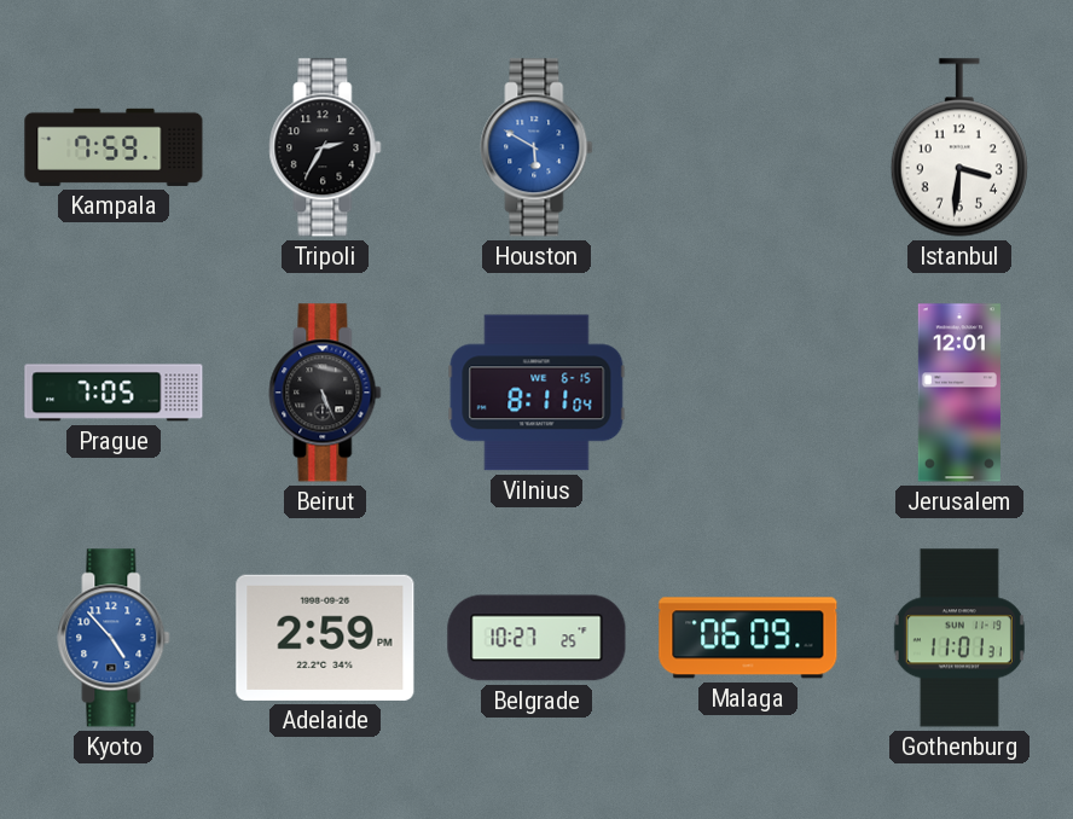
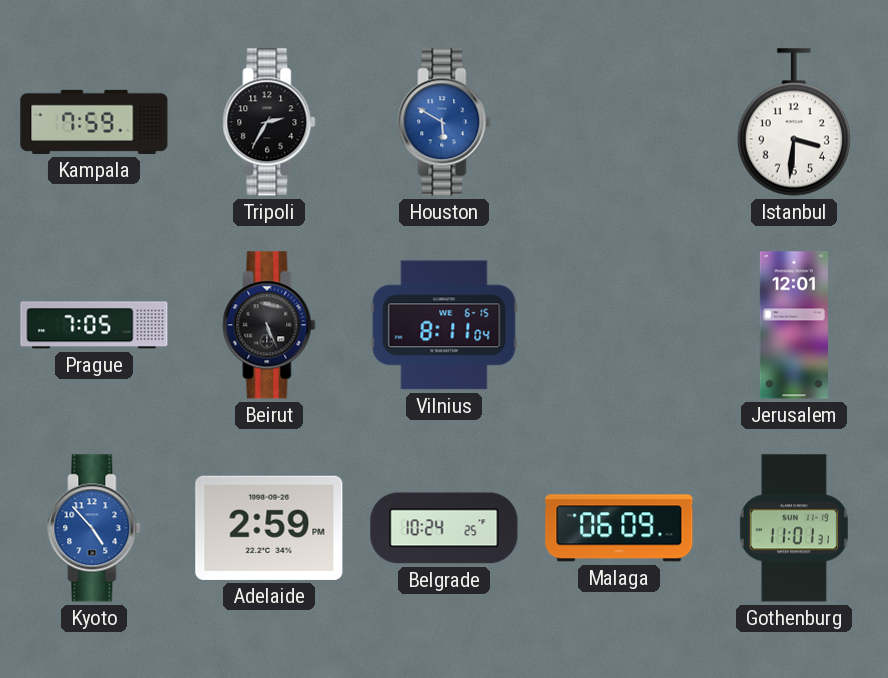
Belgrade: 10:27 -> 10:24
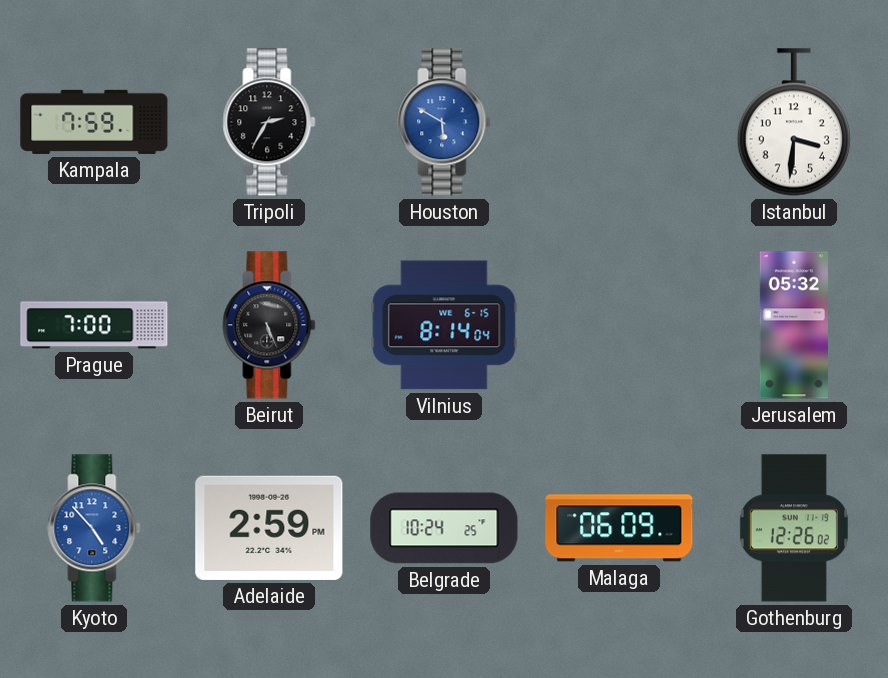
Prague: 7:05 -> 7:00
Vilnius: 8:11 -> 8:14
Jerusalem: 12:01 -> 05:32
Gothenburg: 11:01 -> 12:26
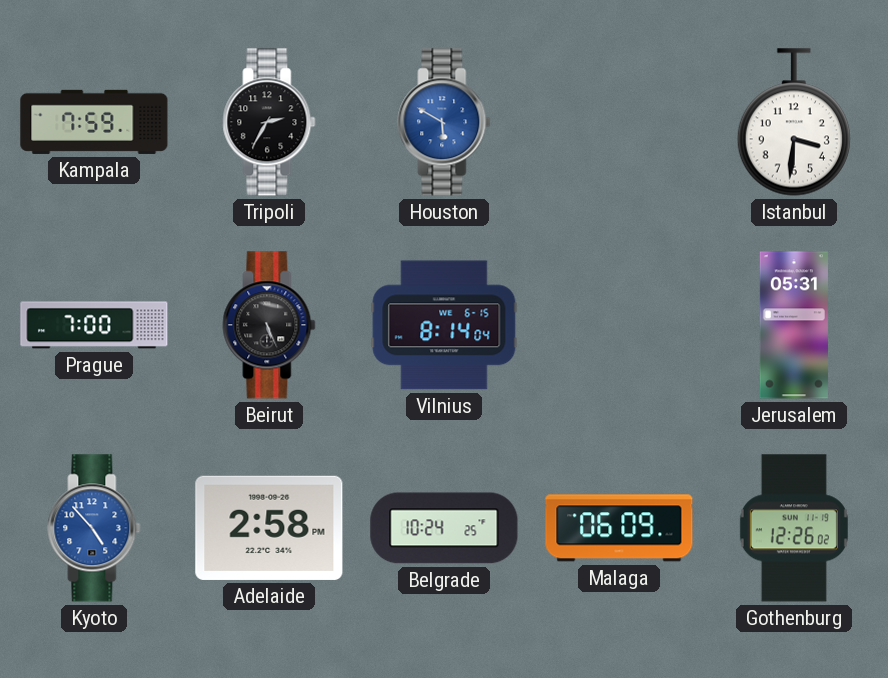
Jerusalem: 05:32 -> 05:31
Adelaide: 2:59 -> 2:58
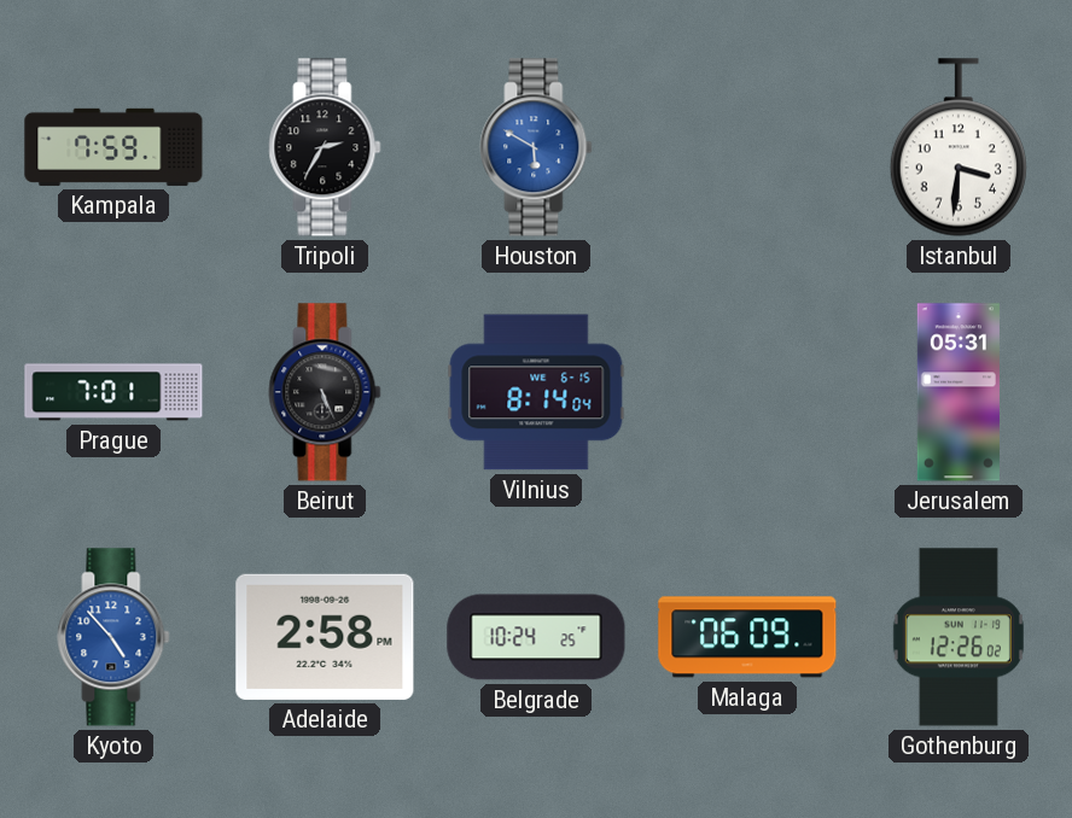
Prague: 7:00 -> 7:01
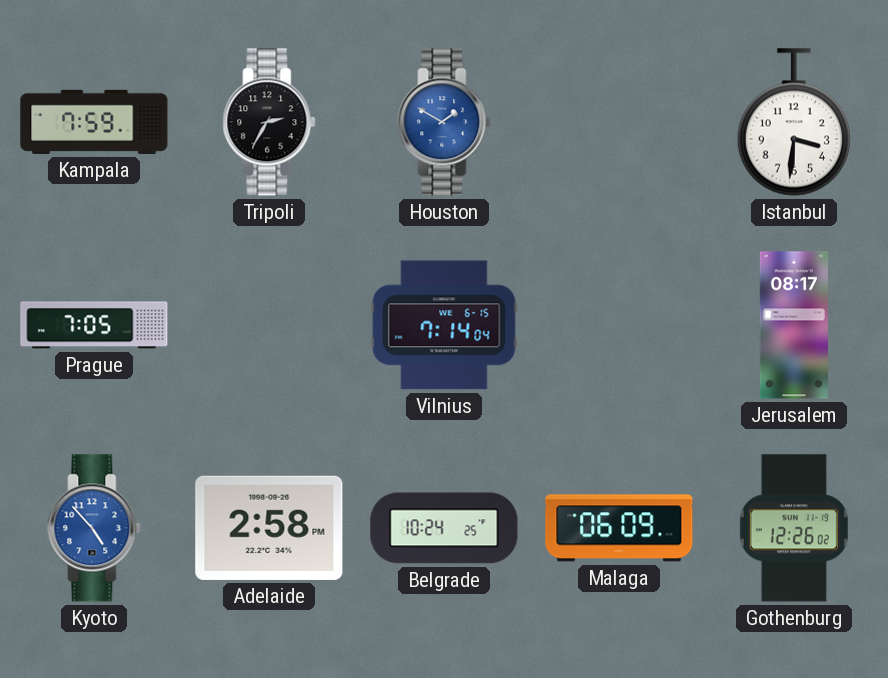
Houston: 5:50 -> 1:50
Prague: 7:01 -> 7:05
Beirut: 5:26 -> none
Vilnius: 8:14 -> 7:14
Jerusalem: 05:31 -> 08:17
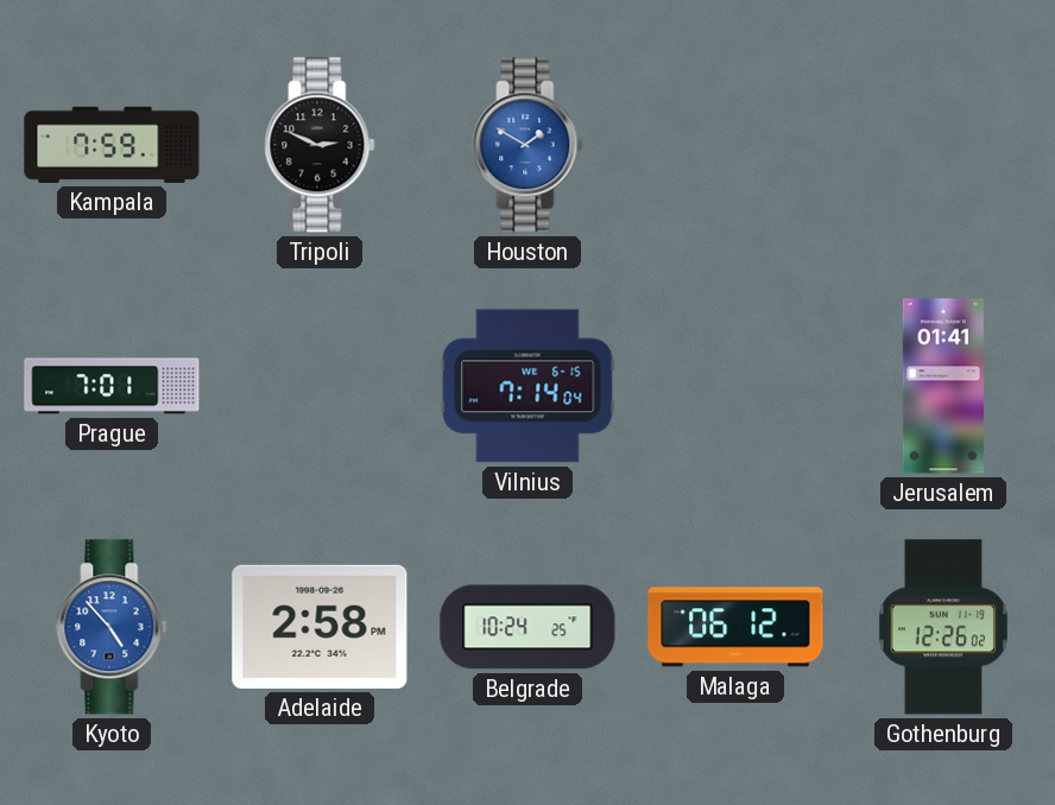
Tripoli: 2:35 -> 2:49
Istanbul: 3:31 -> none
Prague: 7:05 -> 7:01
Jerusalem: 08:17 -> 01:41
Malaga: 06:09 -> 06:12
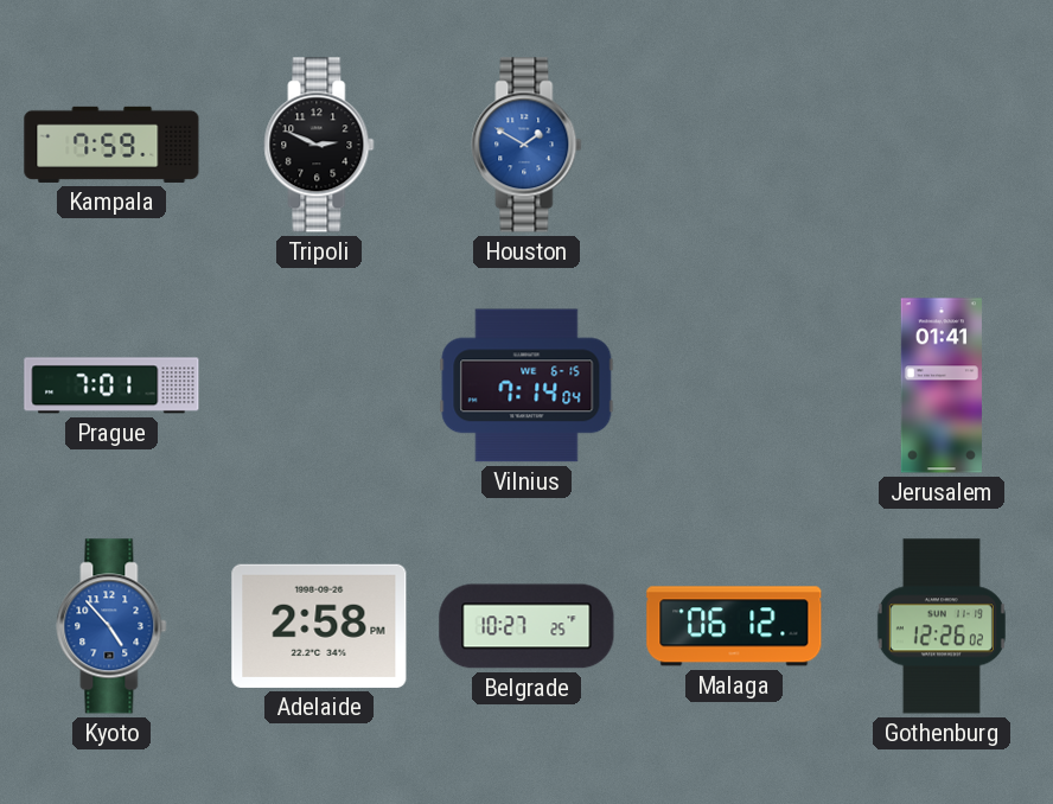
Belgrade: 10:24 -> 10:27
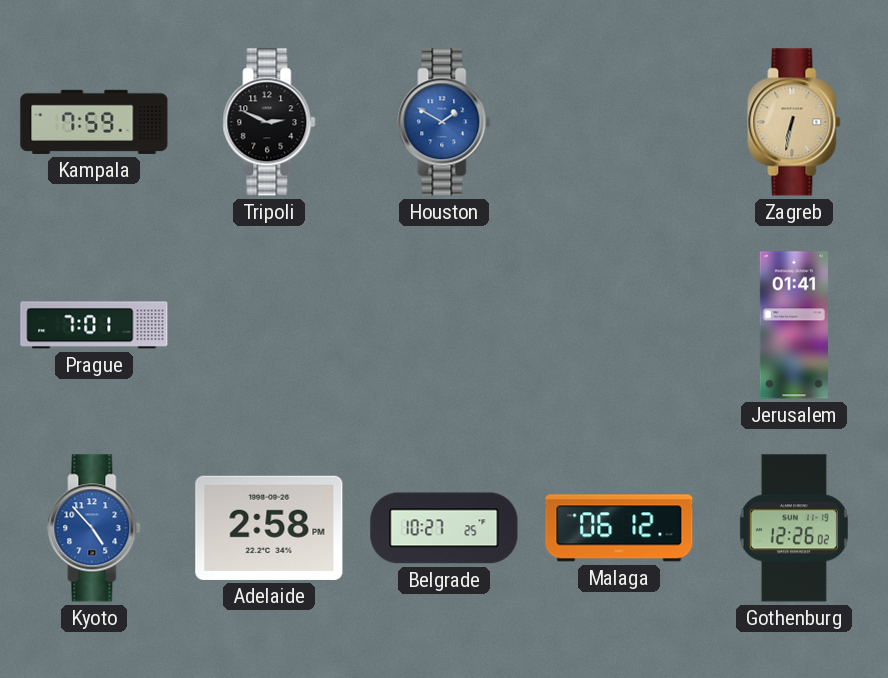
Zagreb: none -> 6:32
Vilnius: 7:14 -> none
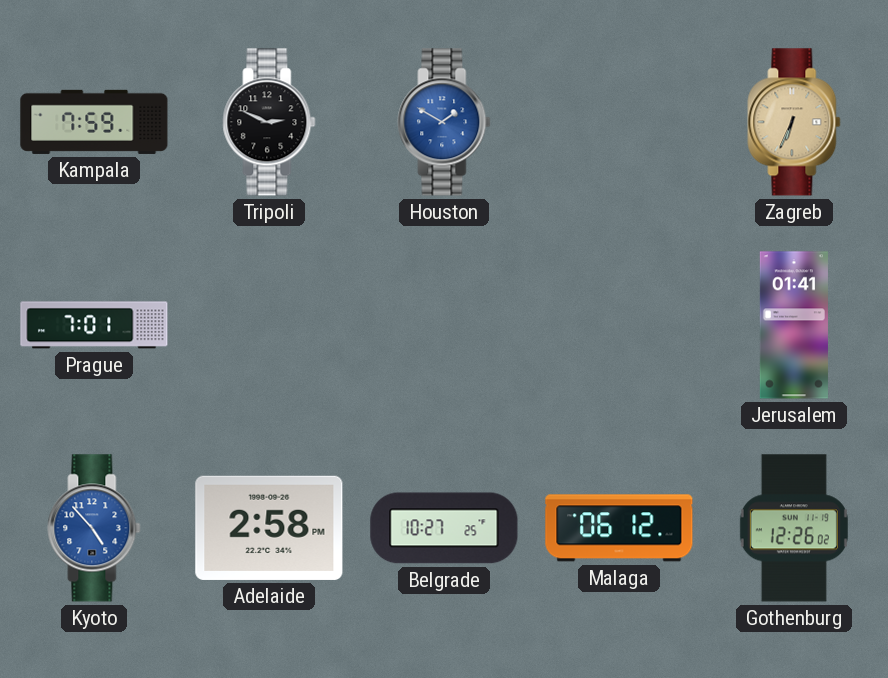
Zagreb: 6:32 -> 6:34
